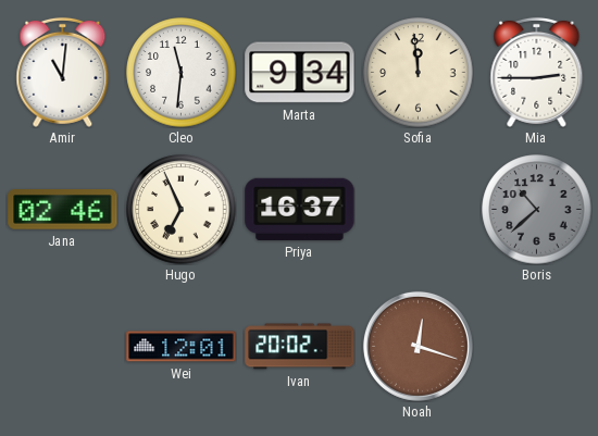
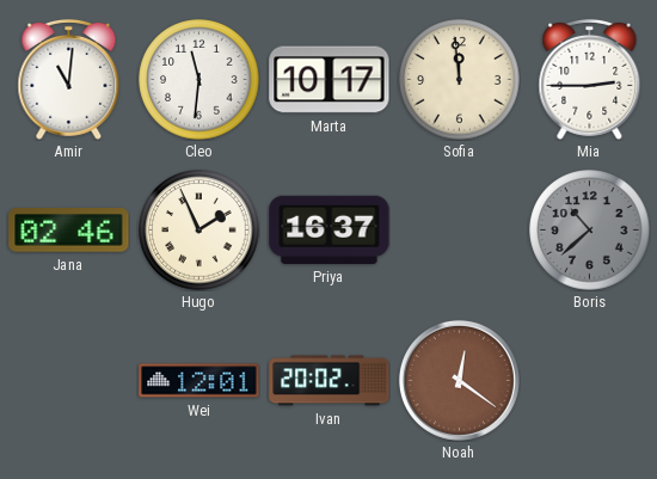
Marta: 9:34 -> 10:17
Hugo: 6:56 -> 1:56
Noah: 12:18 -> 12:21
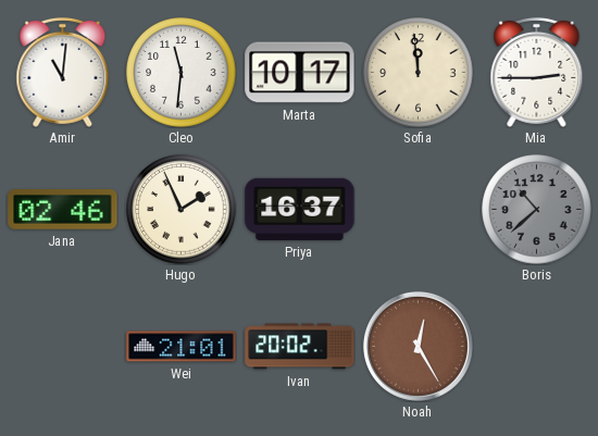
Wei: 12:01 -> 21:01
Noah: 12:21 -> 12:25
